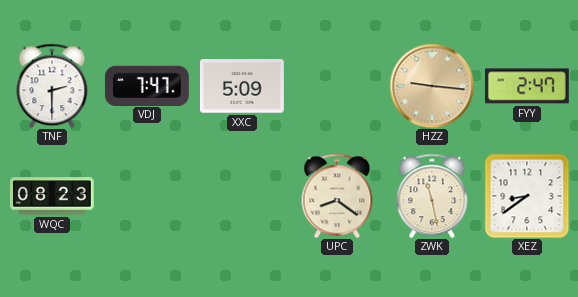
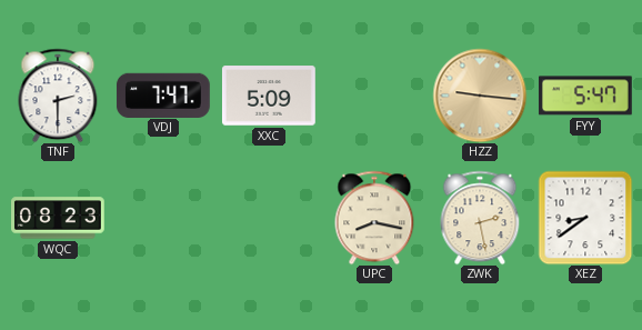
FYY: 2:47 -> 5:47
UPC: 8:21 -> 8:17
ZWK: 11:28 -> 2:28
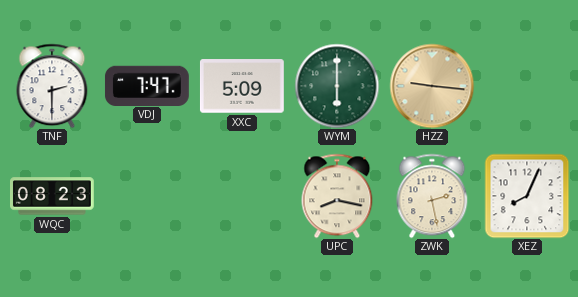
WYM: none -> 6:00
FYY: 5:47 -> none
XEZ: 8:39 -> 8:04
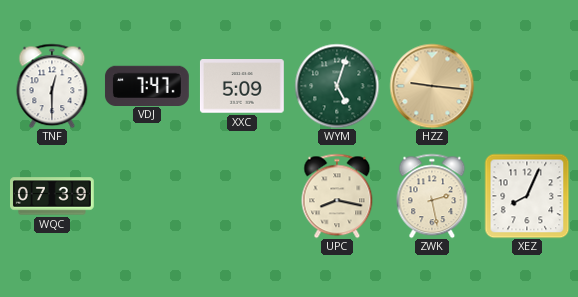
TNF: 2:30 -> 12:30
WYM: 6:00 -> 5:03
WQC: 08:23 -> 07:39
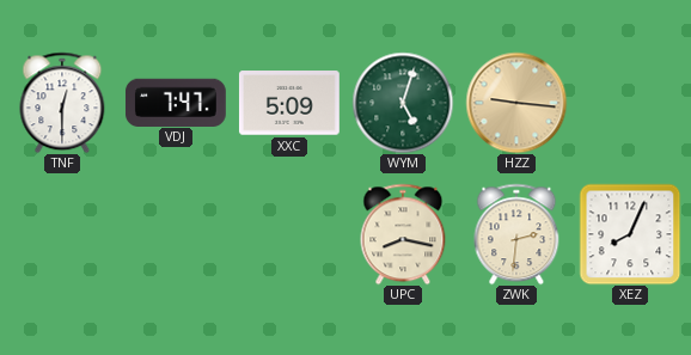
WQC: 07:39 -> none
ZWK: 2:28 -> 2:31
